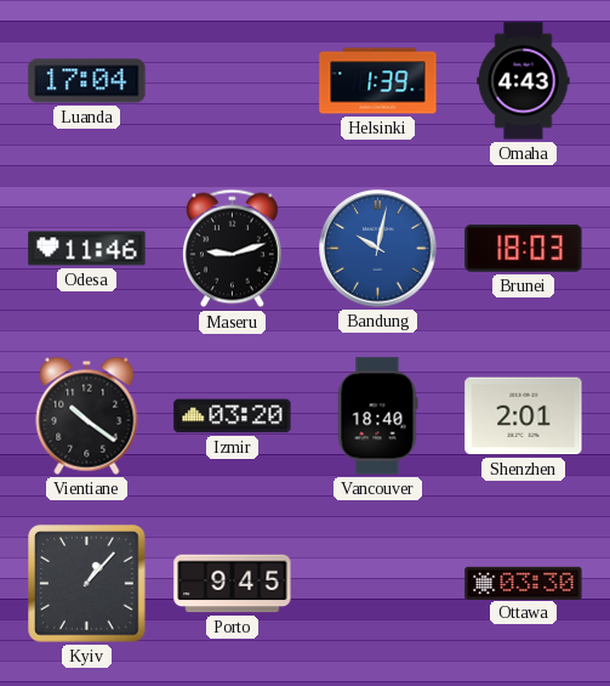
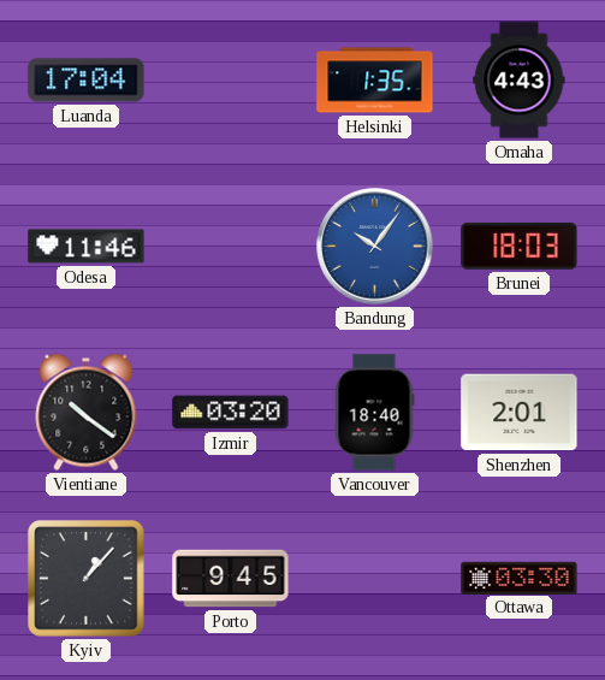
Helsinki: 1:39 -> 1:35
Maseru: 9:12 -> none
Bandung: 10:02 -> 10:06
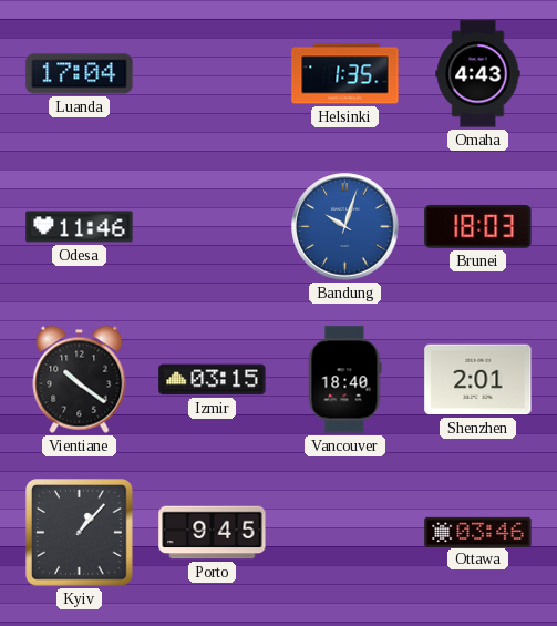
Bandung: 10:06 -> 10:03
Izmir: 03:20 -> 03:15
Ottawa: 03:30 -> 03:46
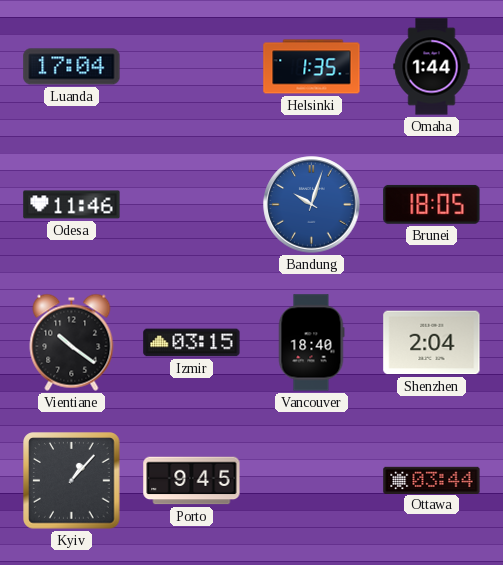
Omaha: 4:43 -> 1:44
Brunei: 18:03 -> 18:05
Shenzhen: 2:01 -> 2:04
Ottawa: 03:46 -> 03:44
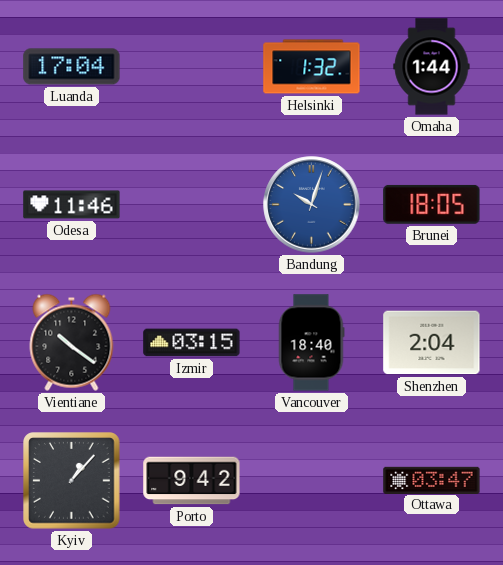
Helsinki: 1:35 -> 1:32
Porto: 9:45 -> 9:42
Ottawa: 03:44 -> 03:47
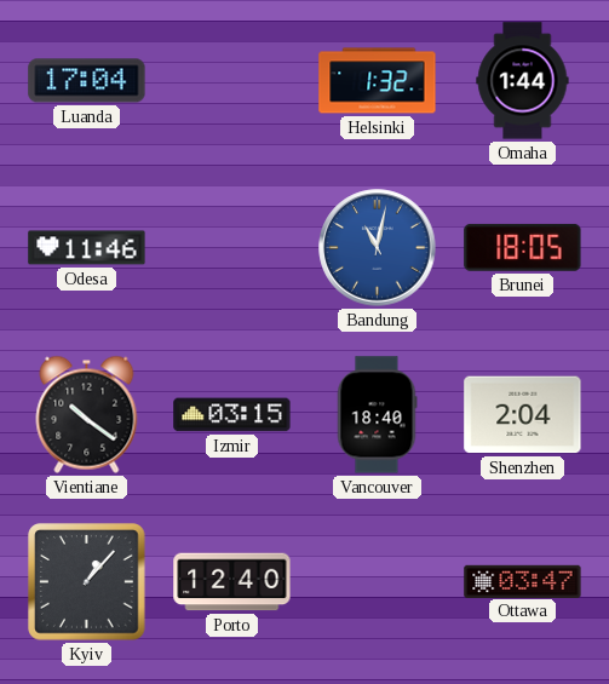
Bandung: 10:03 -> 11:02
Porto: 9:42 -> 12:40
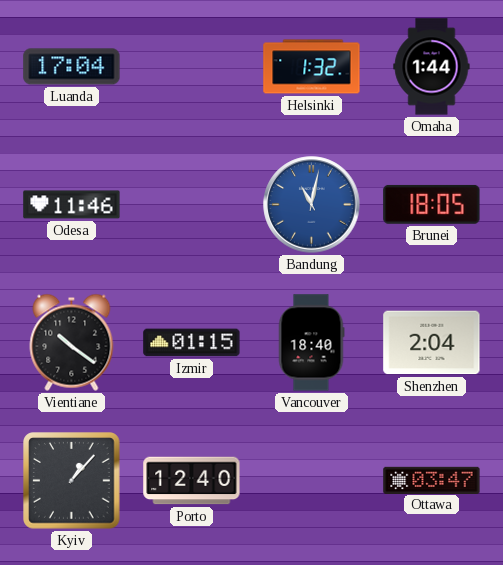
Izmir: 03:15 -> 01:15
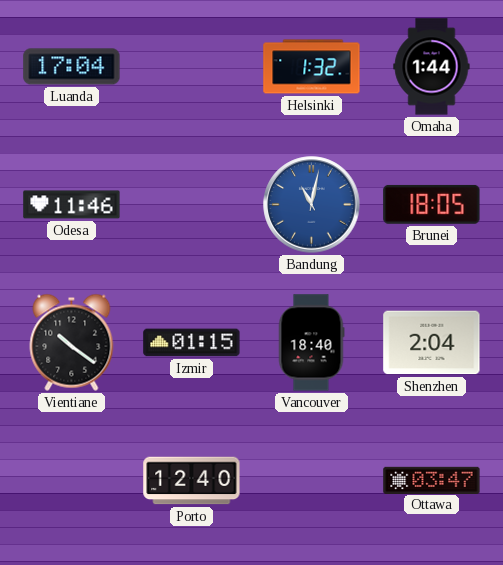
Kyiv: 1:07 -> none
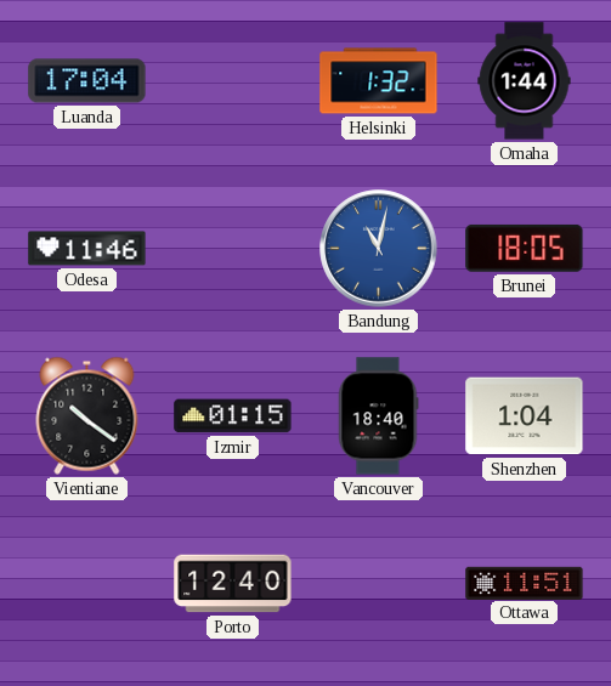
Shenzhen: 2:04 -> 1:04
Ottawa: 03:47 -> 11:51
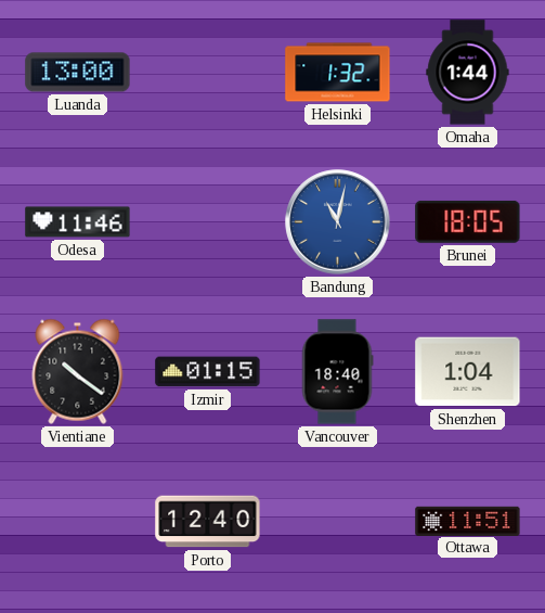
Luanda: 17:04 -> 13:00
